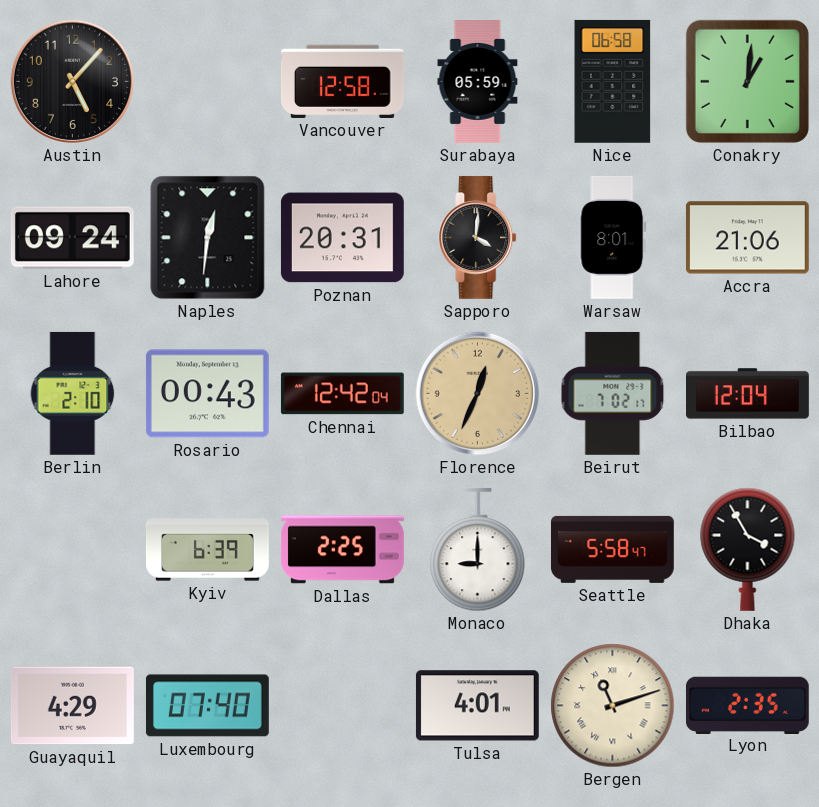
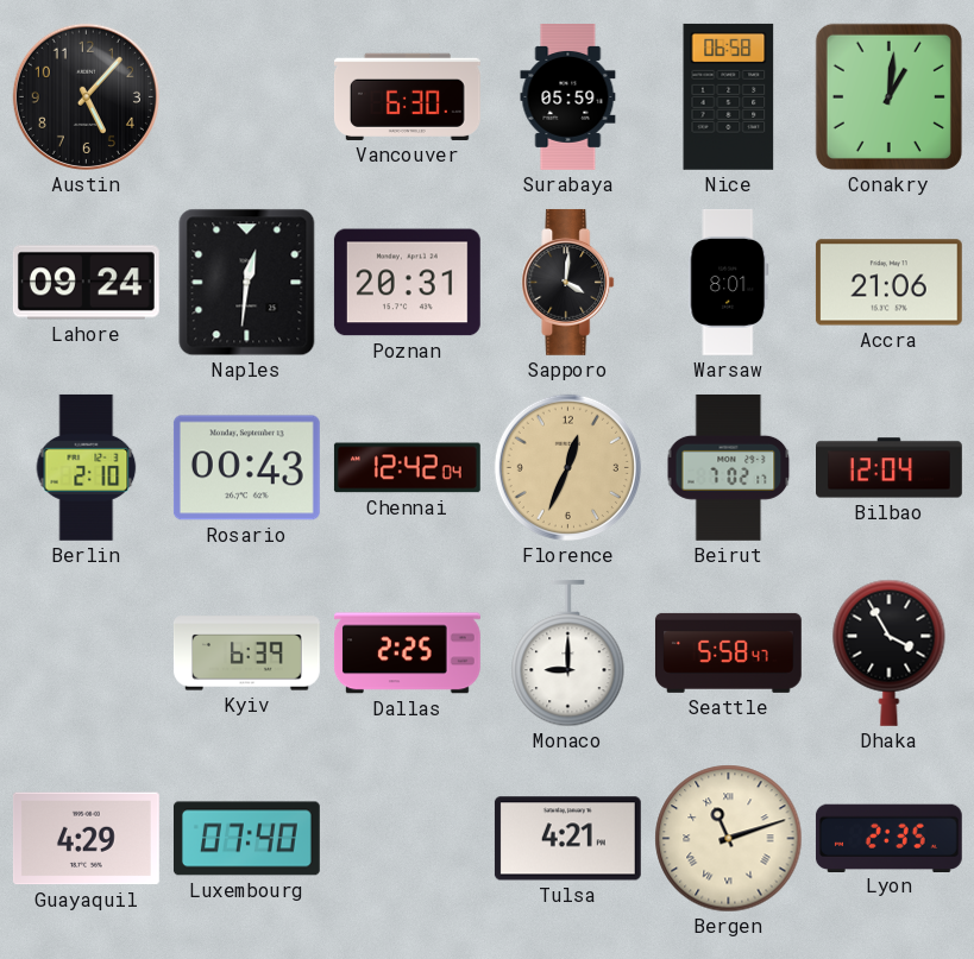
Vancouver: 12:58 -> 6:30
Tulsa: 4:01 -> 4:21
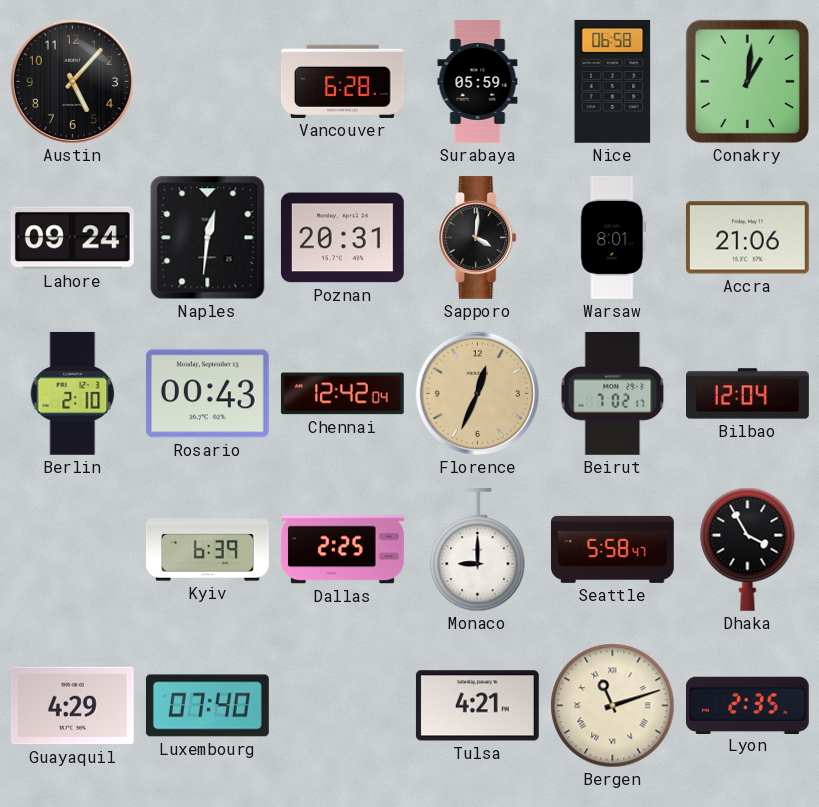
Vancouver: 6:30 -> 6:28
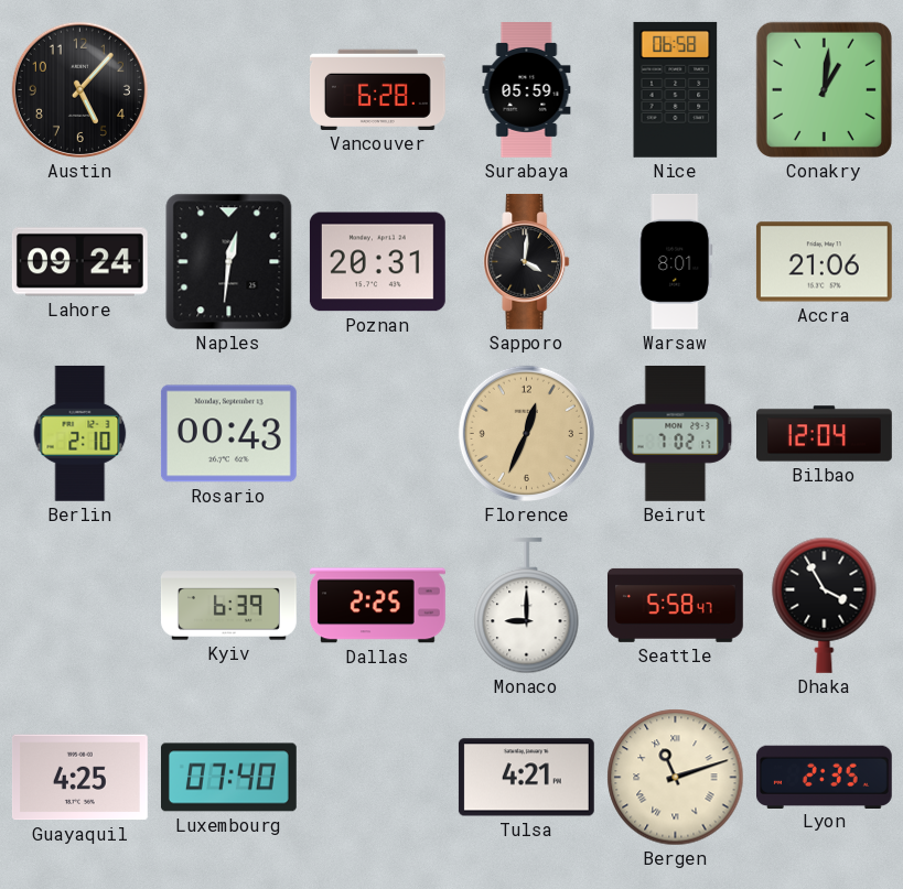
Chennai: 12:42 -> none
Guayaquil: 4:29 -> 4:25
